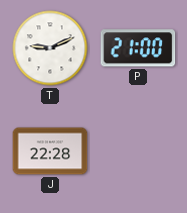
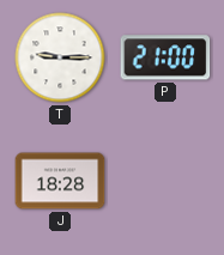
T: 9:11 -> 9:15
J: 22:28 -> 18:28
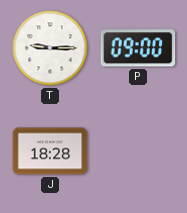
P: 21:00 -> 09:00
